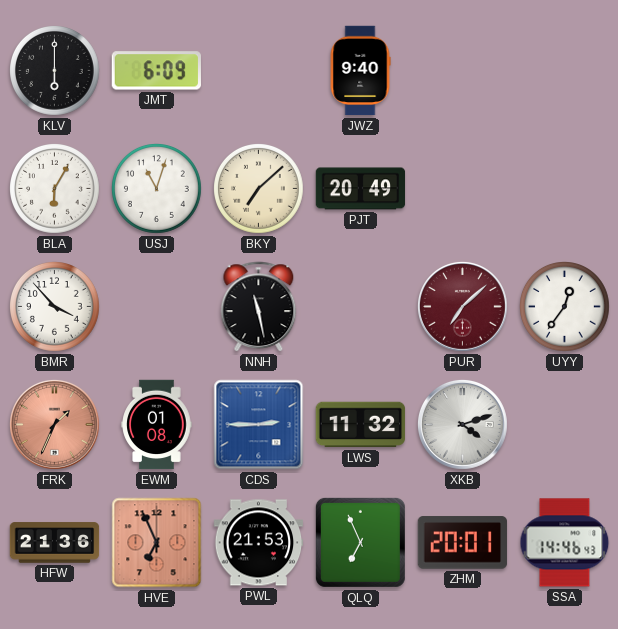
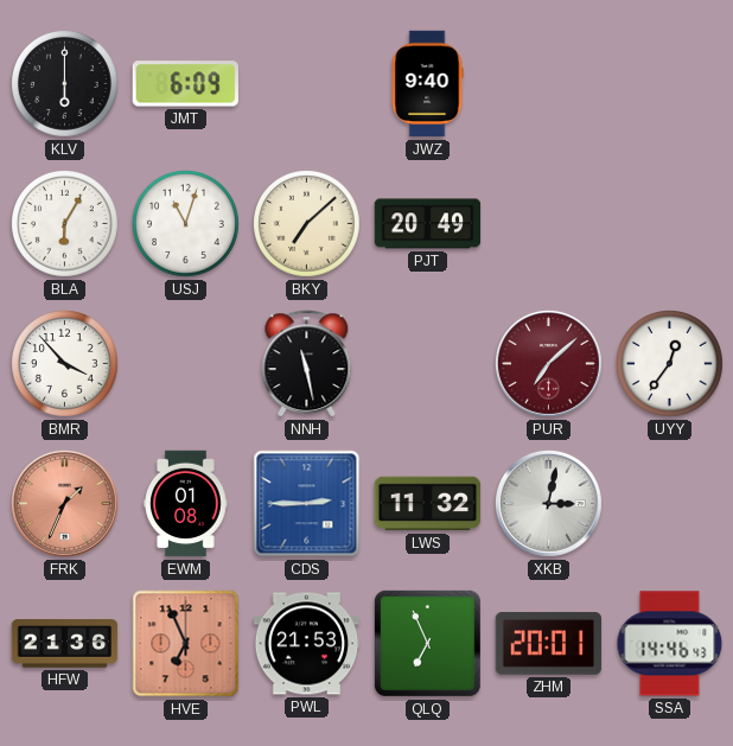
XKB: 4:12 -> 3:02
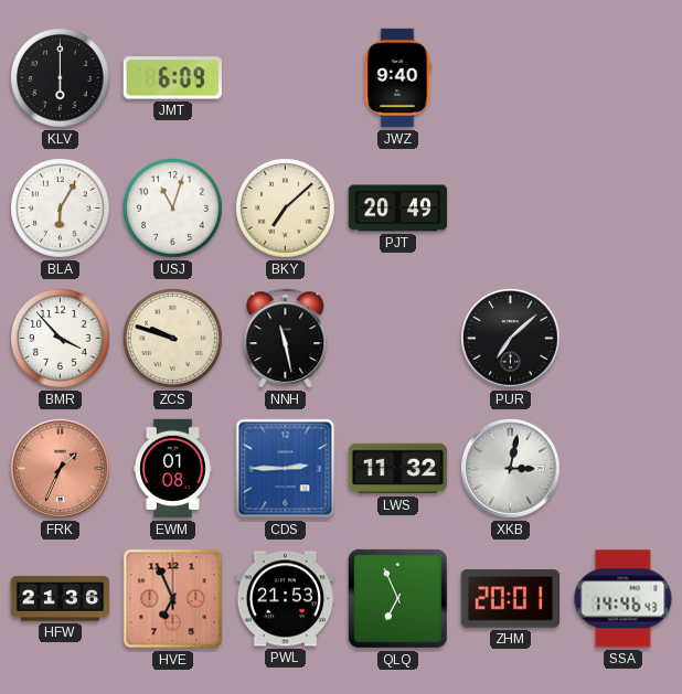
ZCS: none -> 9:48
PUR dial: burgundy -> black
UYY: 12:36 -> none
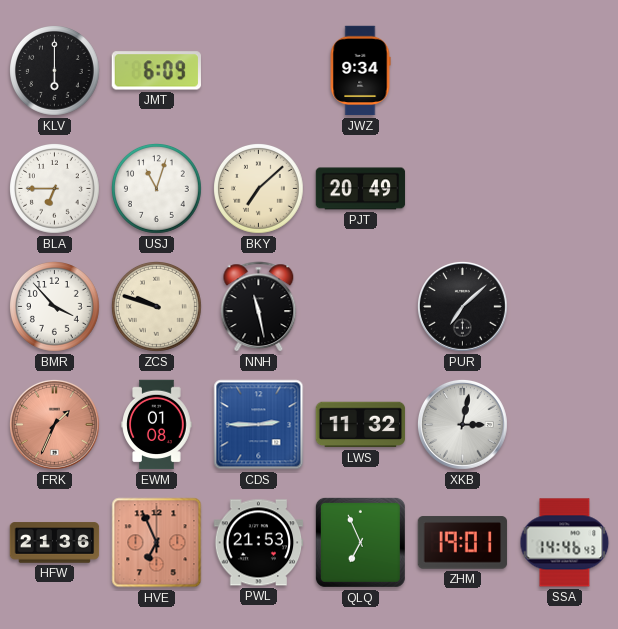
JWZ: 9:40 -> 9:34
BLA: 6:05 -> 6:45
ZHM: 20:01 -> 19:01
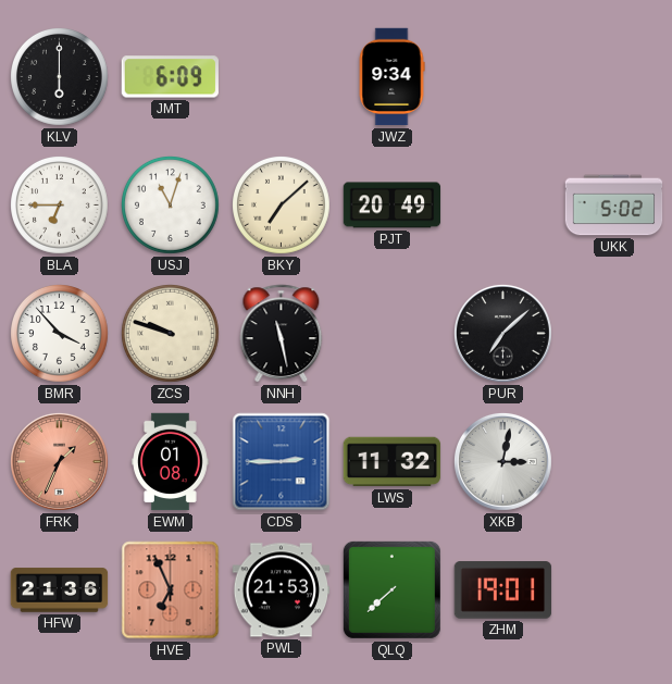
UKK: none -> 5:02
QLQ: 6:56 -> 7:38
SSA: 14:46 -> none
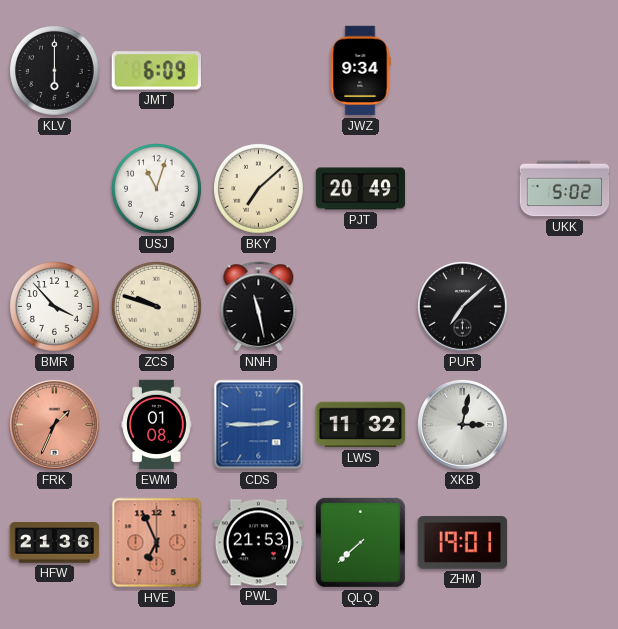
BLA: 6:45 -> none
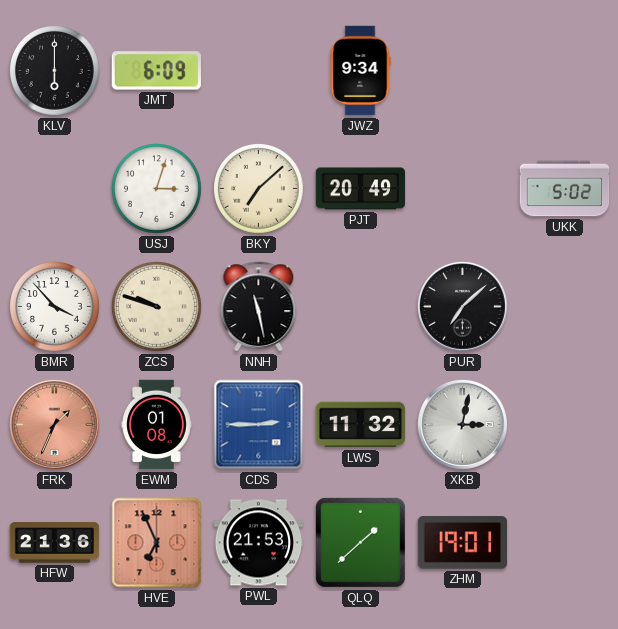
USJ: 11:03 -> 3:03
QLQ: 7:38 -> 1:38
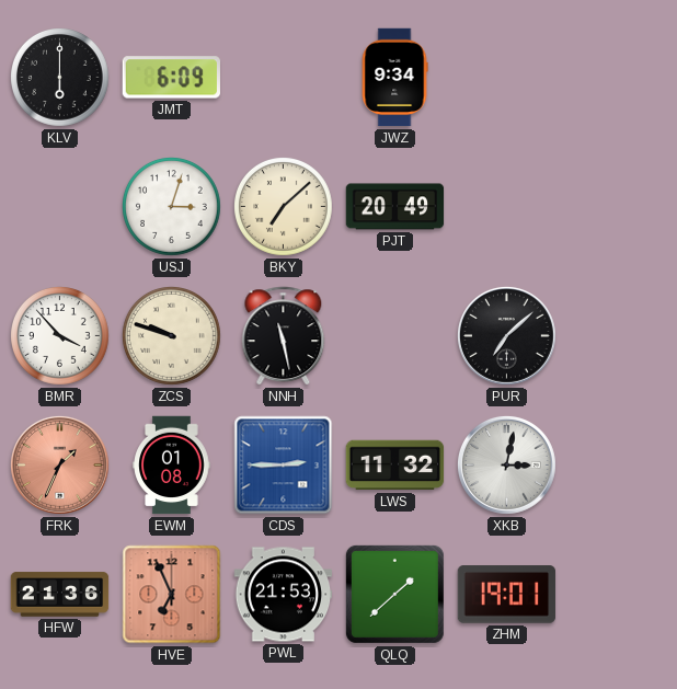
UKK: 5:02 -> none
